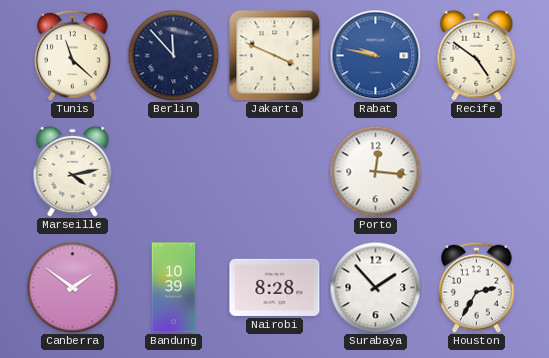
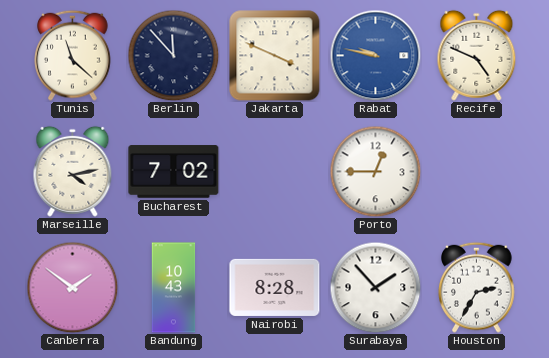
Recife: 4:51 -> 4:49
Bucharest: none -> 7:02
Porto: 12:16 -> 12:45
Bandung: 10:39 -> 10:43
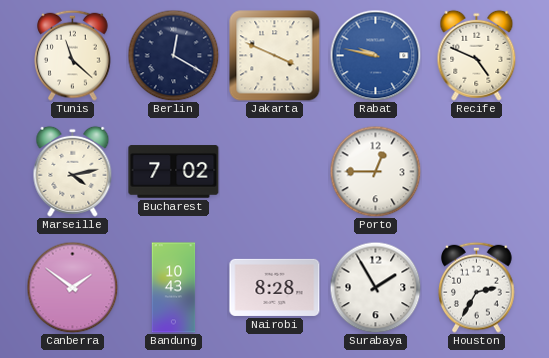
Berlin: 11:53 -> 12:20
Surabaya: 1:53 -> 1:55
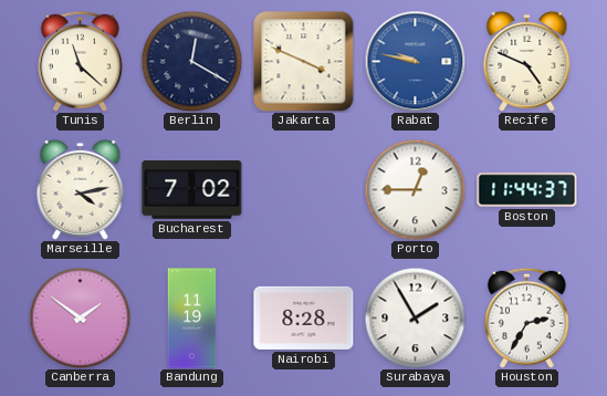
Boston: none -> 11:44
Bandung: 10:43 -> 11:19
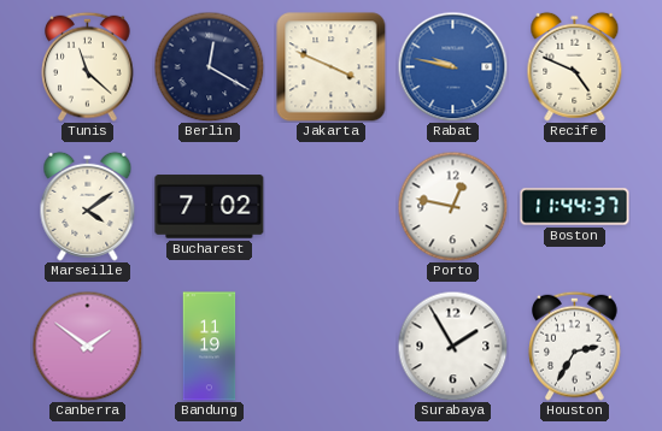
Marseille: 4:13 -> 4:09
Porto: 12:45 -> 12:47
Nairobi: 8:28 -> none
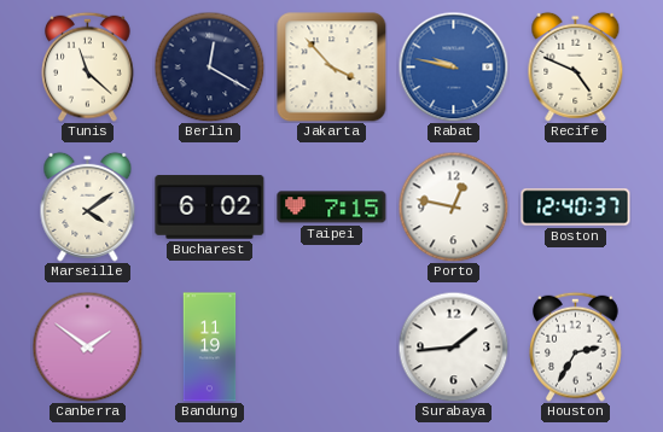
Jakarta: 3:49 -> 3:53
Bucharest: 7:02 -> 6:02
Taipei: none -> 7:15
Boston: 11:44 -> 12:40
Surabaya: 1:55 -> 1:44
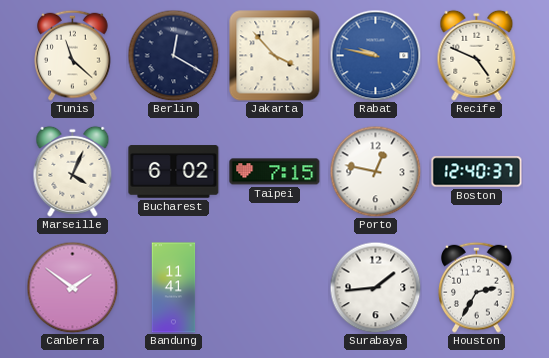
Marseille: 4:09 -> 4:04
Bandung: 11:19 -> 11:41
